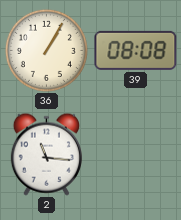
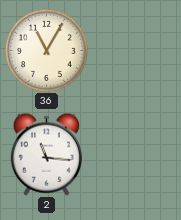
36: 1:05 -> 11:05
39: 08:08 -> none
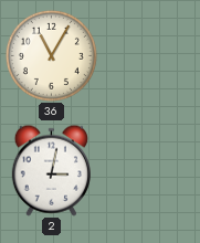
2: 11:16 -> 3:02
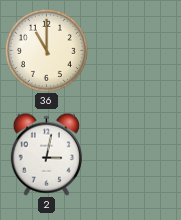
36: 11:05 -> 11:00
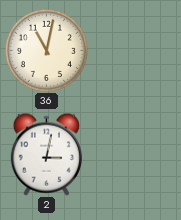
36: 11:00 -> 11:02
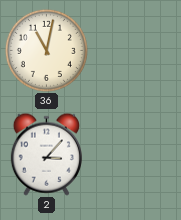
2: 3:02 -> 3:07
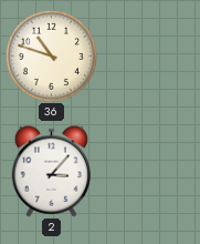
36: 11:02 -> 10:48
